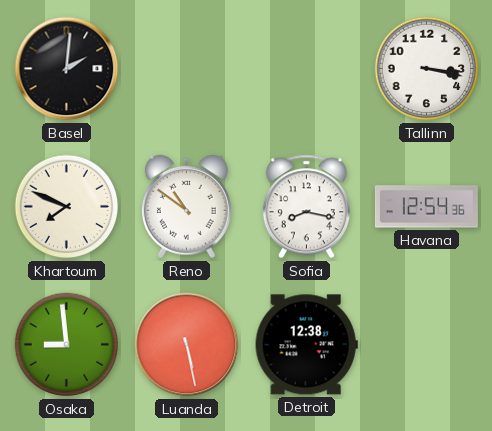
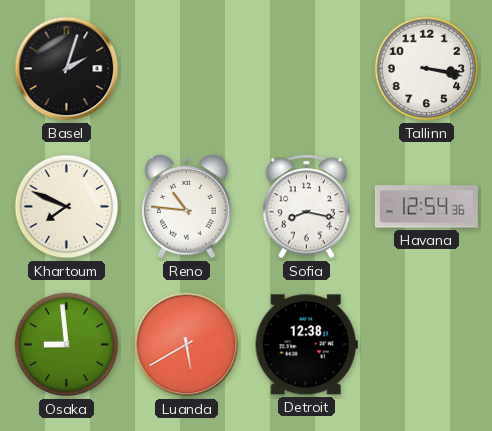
Basel: 2:01 -> 2:03
Reno: 10:51 -> 10:46
Luanda: 5:28 -> 5:40
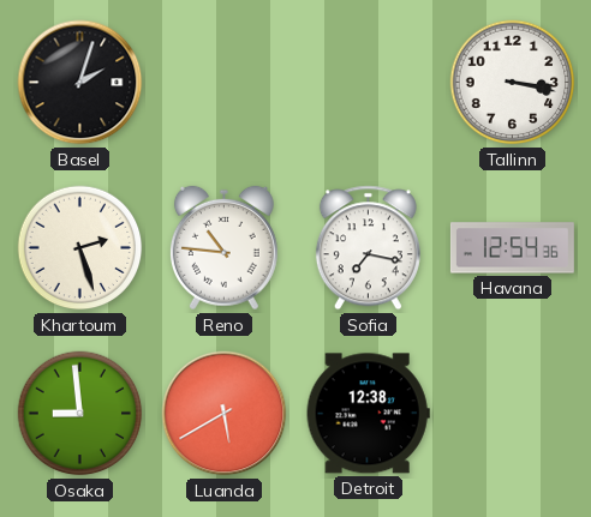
Khartoum: 7:49 -> 2:27
Sofia: 8:17 -> 7:17
